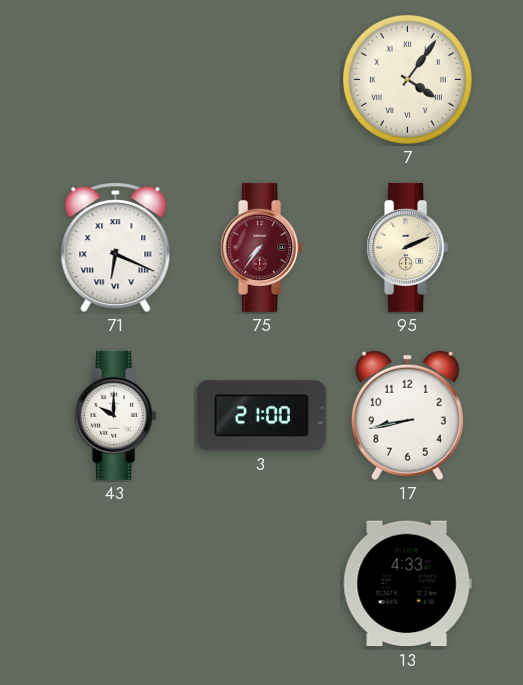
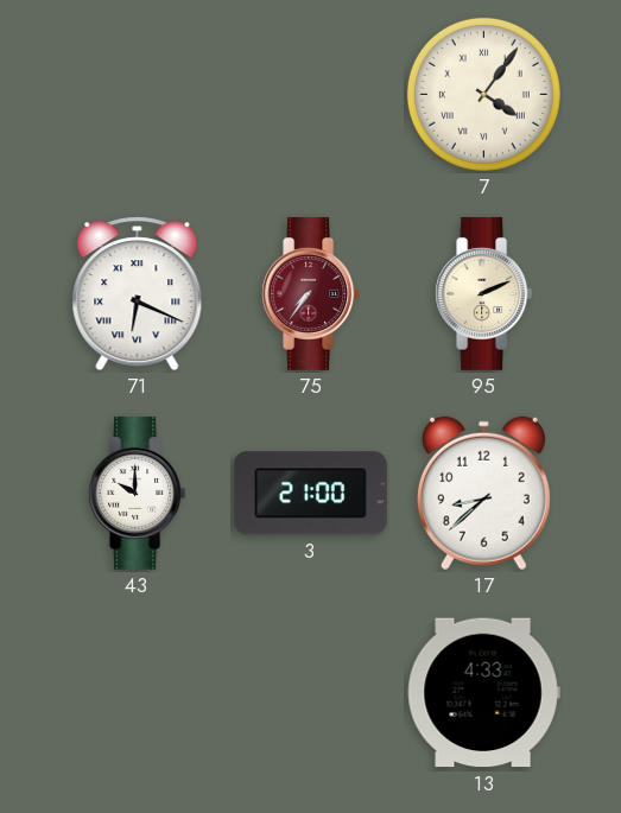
17: 8:43 -> 8:38
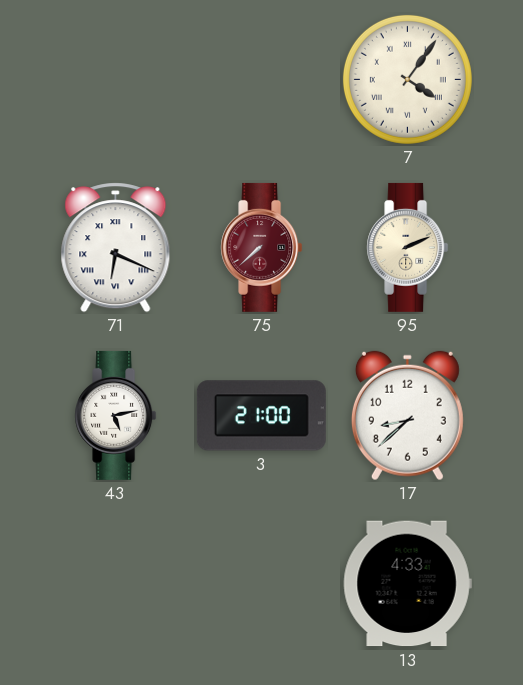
75: 7:36 -> 7:38
43: 10:00 -> 5:13
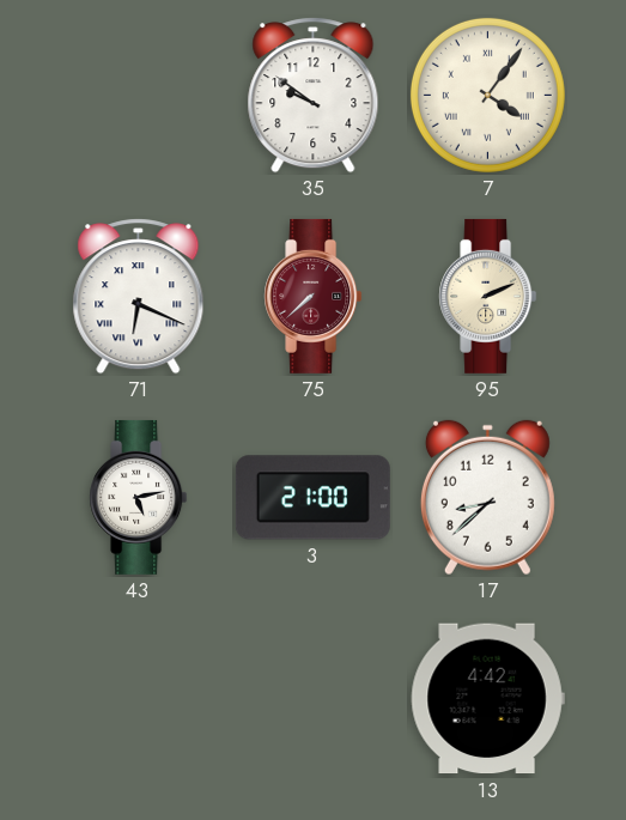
35: none -> 9:51
13: 4:33 -> 4:42
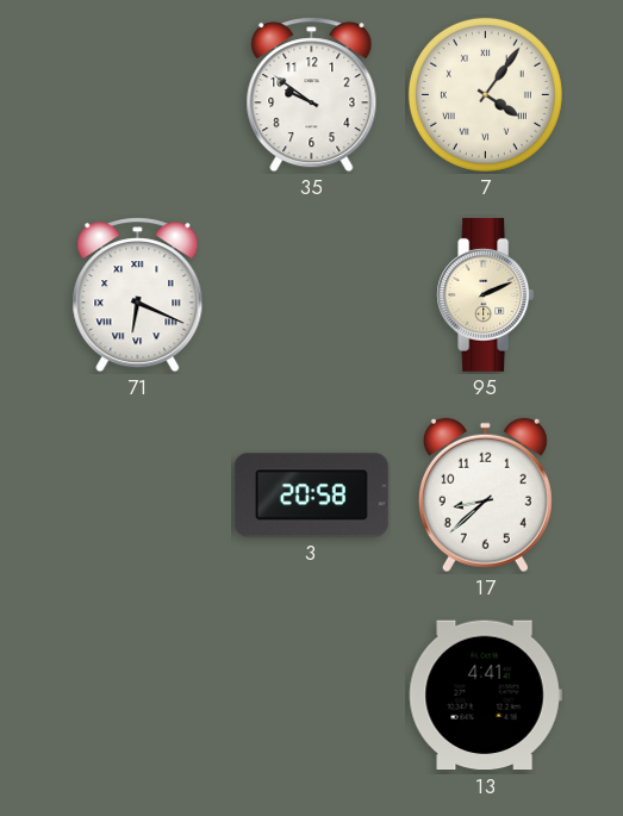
75: 7:38 -> none
43: 5:13 -> none
3: 21:00 -> 20:58
13: 4:42 -> 4:41
